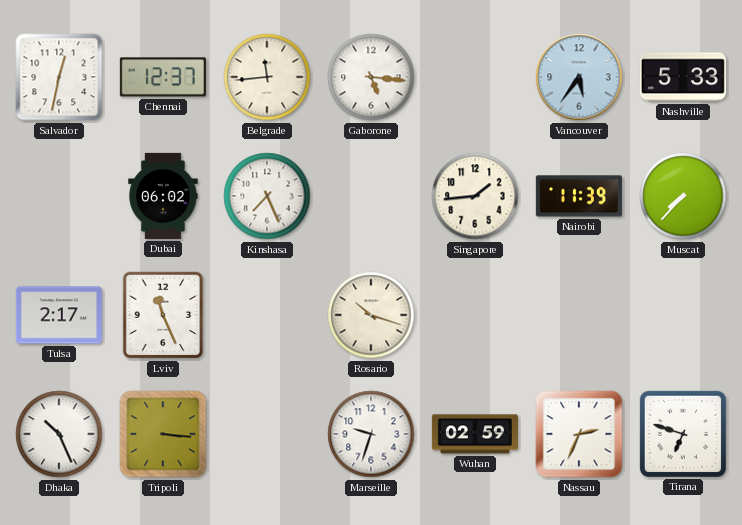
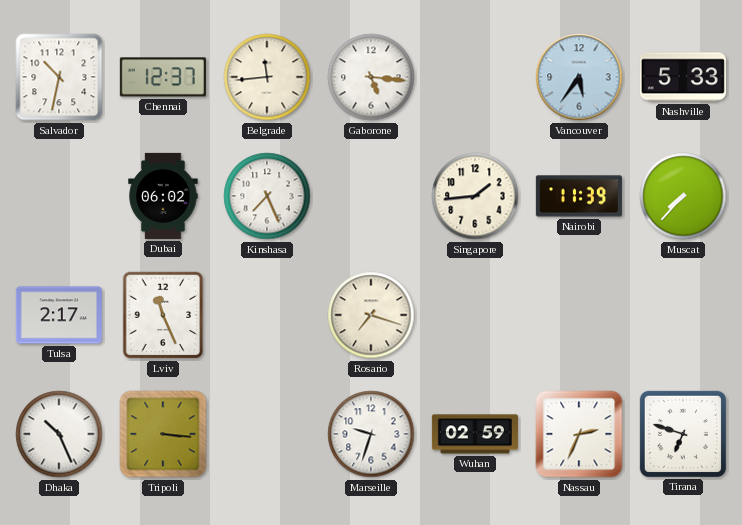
Salvador: 12:32 -> 10:32
Rosario: 10:18 -> 7:18
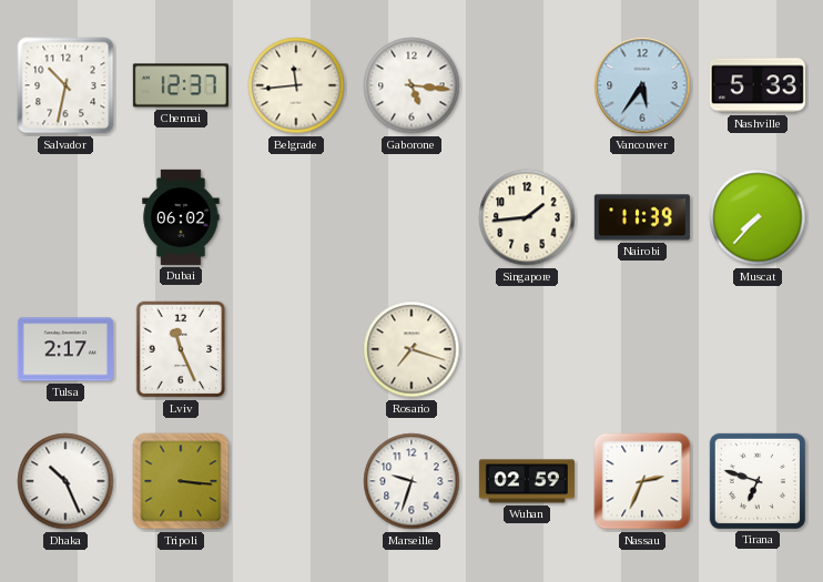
Kinshasa: 7:26 -> none
